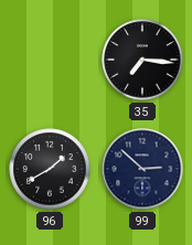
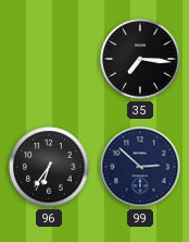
96: 1:40 -> 6:36
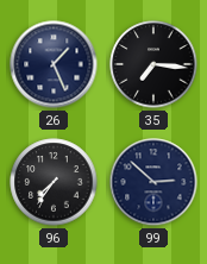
26: none -> 1:26
96: 6:36 -> 7:36
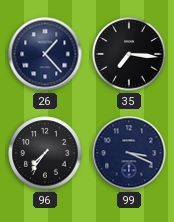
26: 1:26 -> 1:23
99: 2:52 -> 3:19
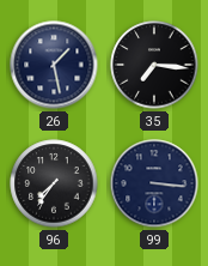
26: 1:23 -> 1:28
99: 3:19 -> 3:16
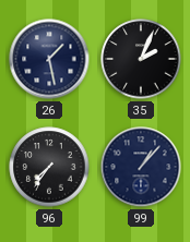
35: 7:16 -> 2:04
99: 3:16 -> 1:07
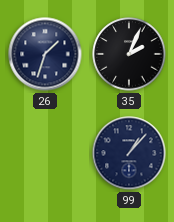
26: 1:28 -> 1:33
96: 7:36 -> none
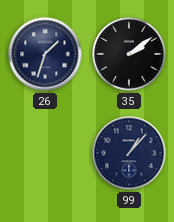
35: 2:04 -> 2:09
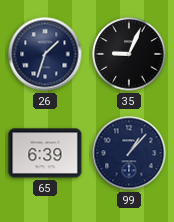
35: 2:09 -> 9:04
65: none -> 6:39
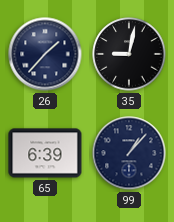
26: 1:33 -> 1:37
35: 9:04 -> 9:02
